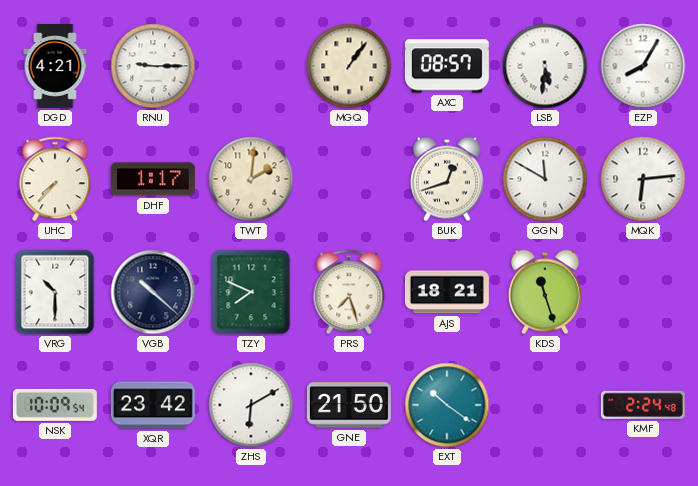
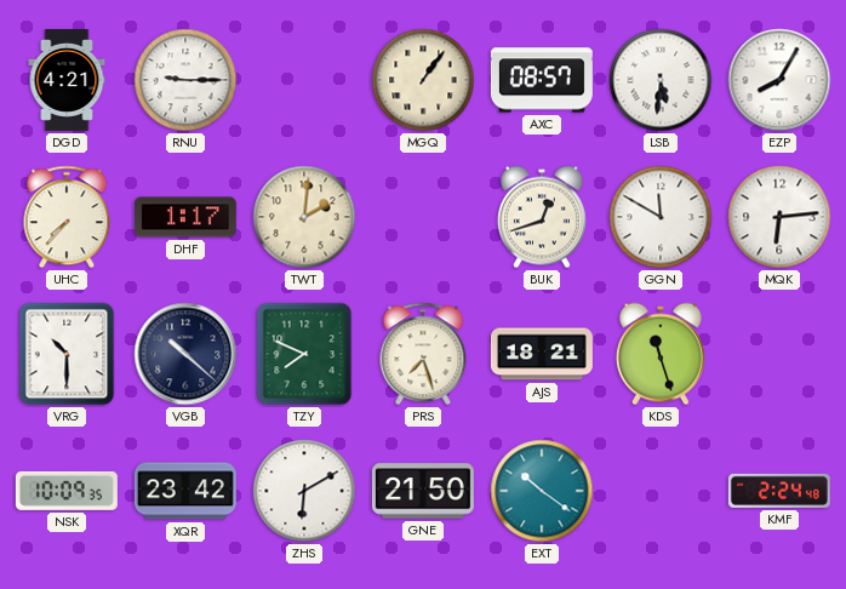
NSK: 10:09:54 -> 10:09:35
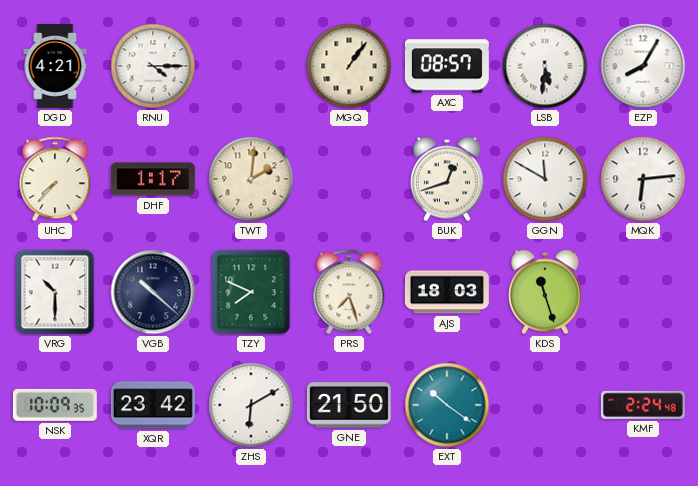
RNU: 9:15 -> 4:15
AJS: 18:21 -> 18:03
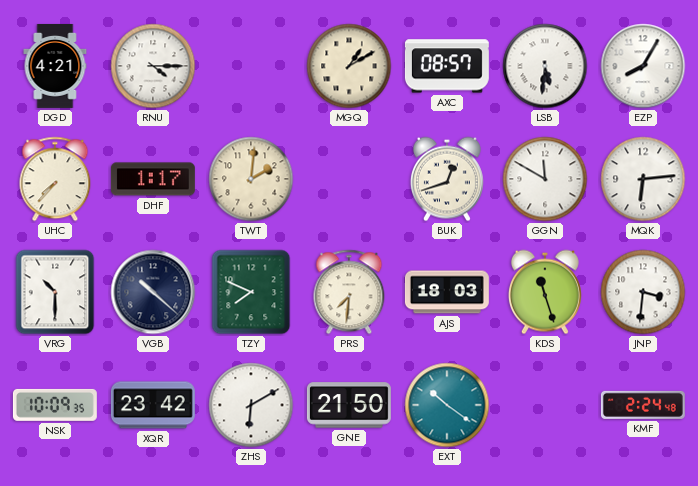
MGQ: 1:06 -> 1:10
PRS: 7:27 -> 7:31
JNP: none -> 3:31
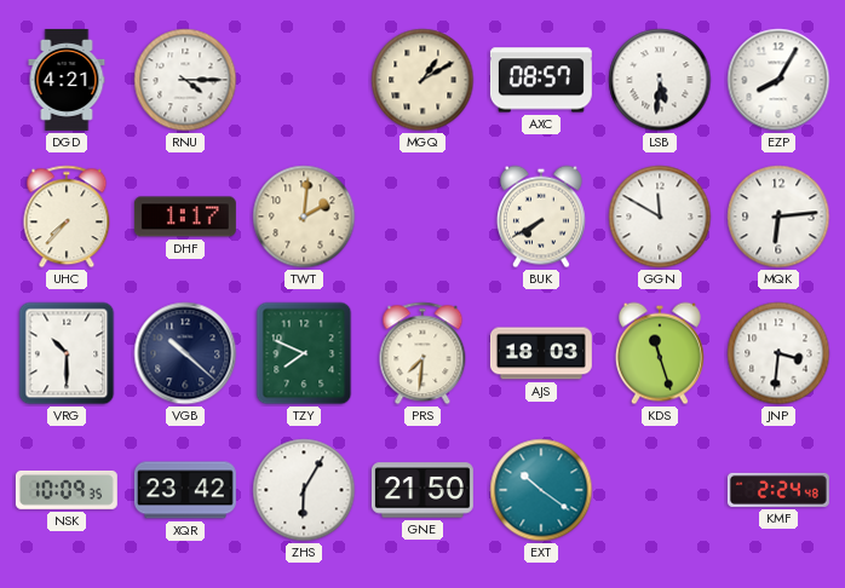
BUK: 12:42 -> 7:40
ZHS: 6:10 -> 6:05
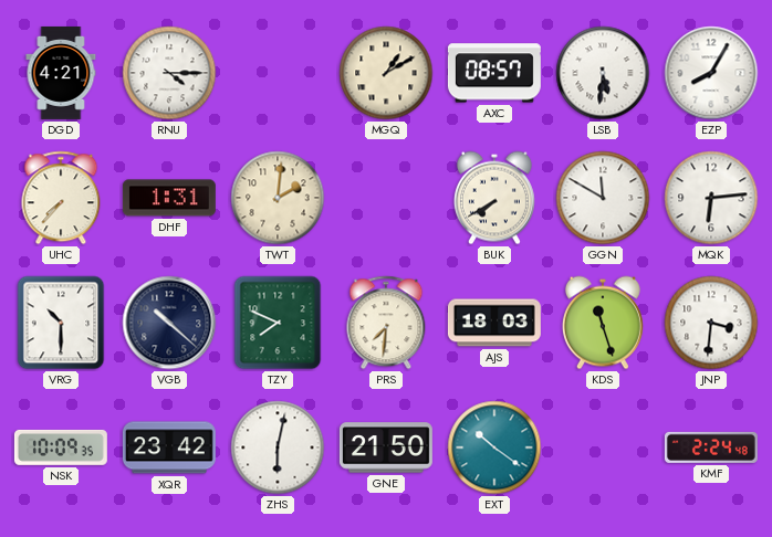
DHF: 1:17 -> 1:31
ZHS: 6:05 -> 6:02
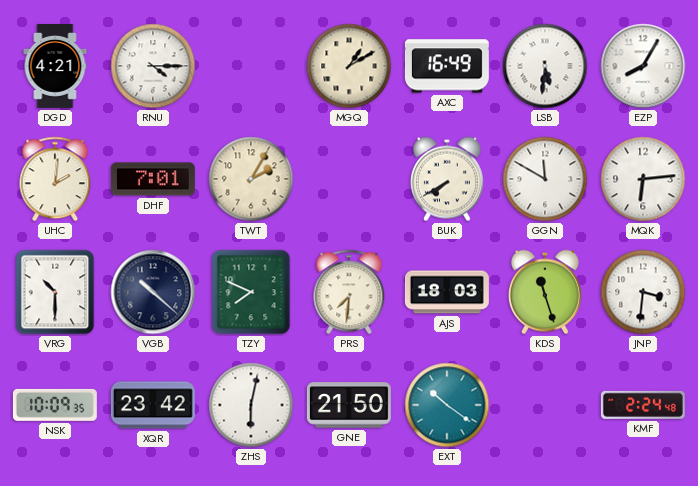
AXC: 08:57 -> 16:49
UHC: 7:37 -> 2:01
DHF: 1:31 -> 7:01
TWT: 2:01 -> 2:05
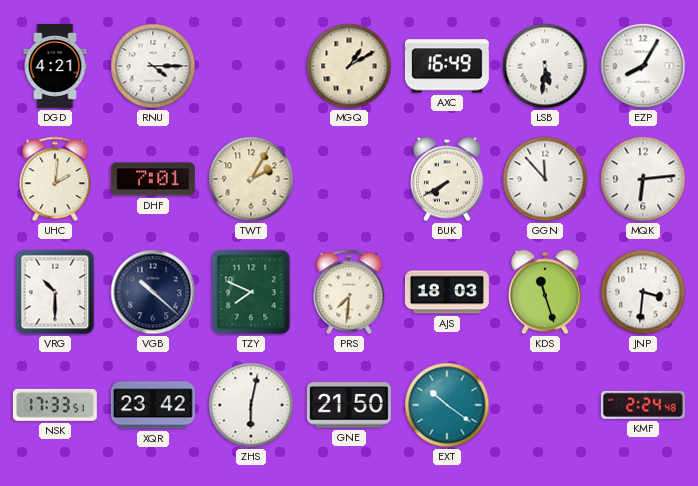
GGN: 11:50 -> 11:53
NSK: 10:09 -> 17:33
